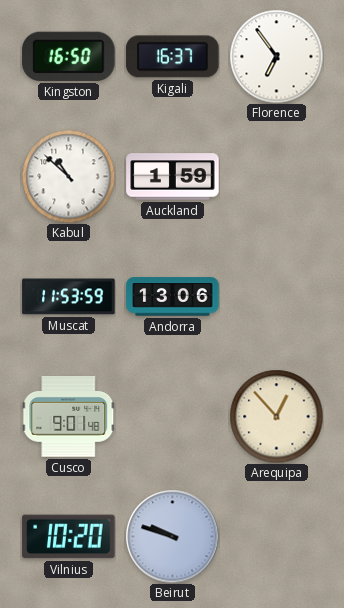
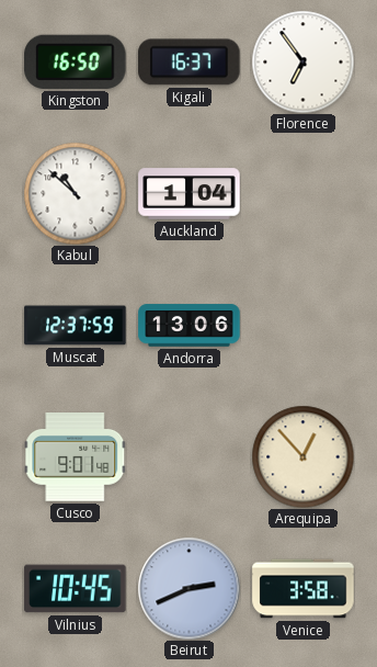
Auckland: 1:59 -> 1:04
Muscat: 11:53 -> 12:37
Vilnius: 10:20 -> 10:45
Beirut: 9:48 -> 2:41
Venice: none -> 3:58
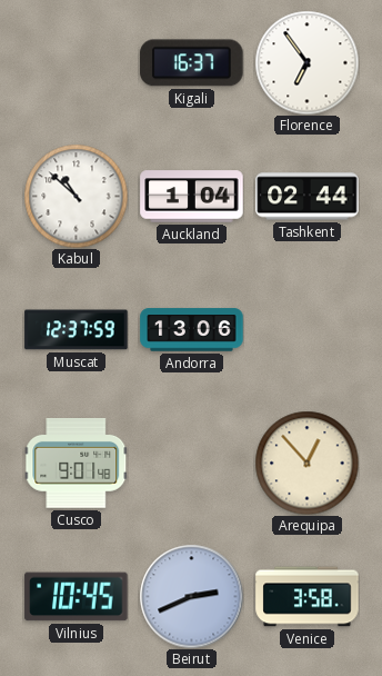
Kingston: 16:50 -> none
Tashkent: none -> 02:44
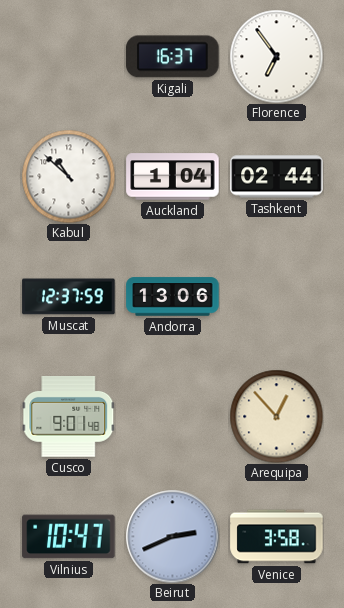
Vilnius: 10:45 -> 10:47
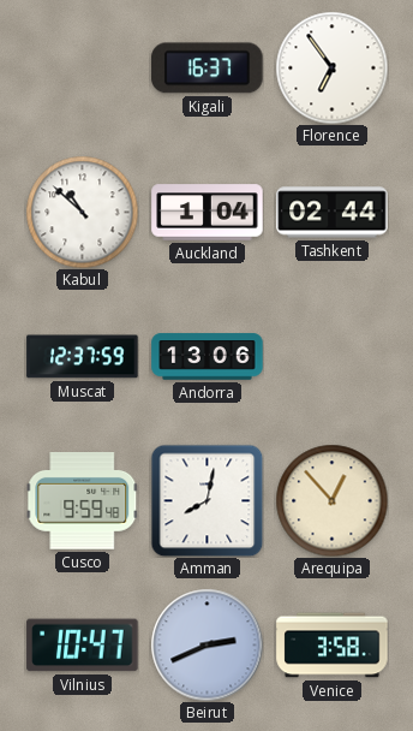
Cusco: 9:01 -> 9:59
Amman: none -> 8:02
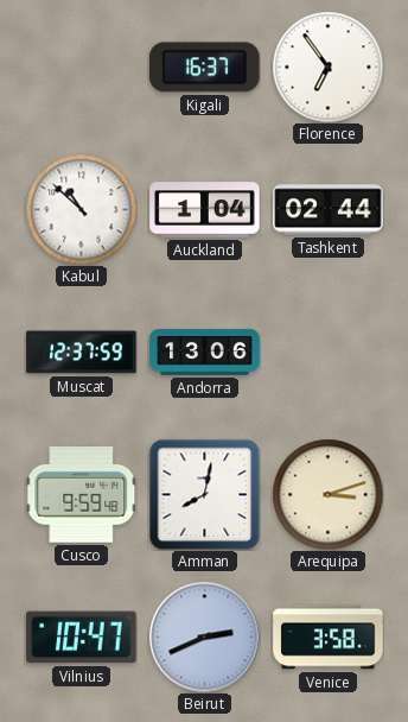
Arequipa: 12:53 -> 3:12
